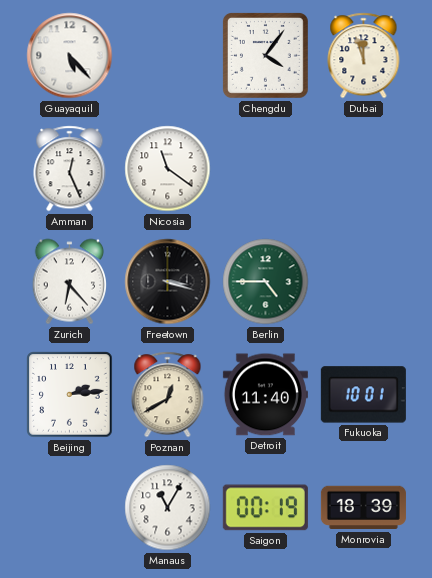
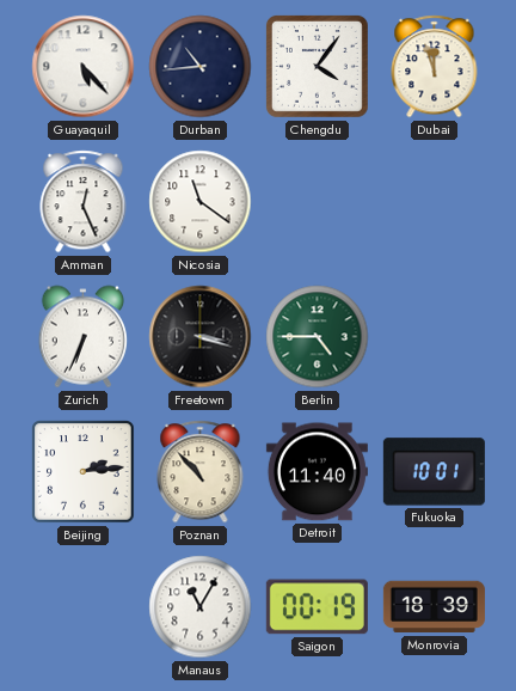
Durban: none -> 10:44
Zurich: 6:23 -> 6:34
Poznan: 12:40 -> 10:53
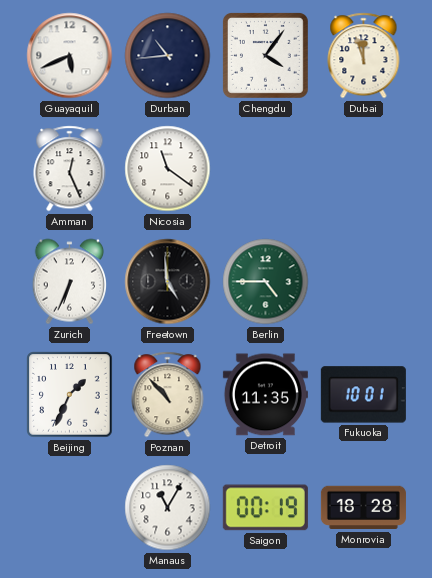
Guayaquil: 5:23 -> 5:41
Freetown: 3:18 -> 4:59
Beijing: 2:14 -> 1:34
Detroit: 11:40 -> 11:35
Monrovia: 18:39 -> 18:28
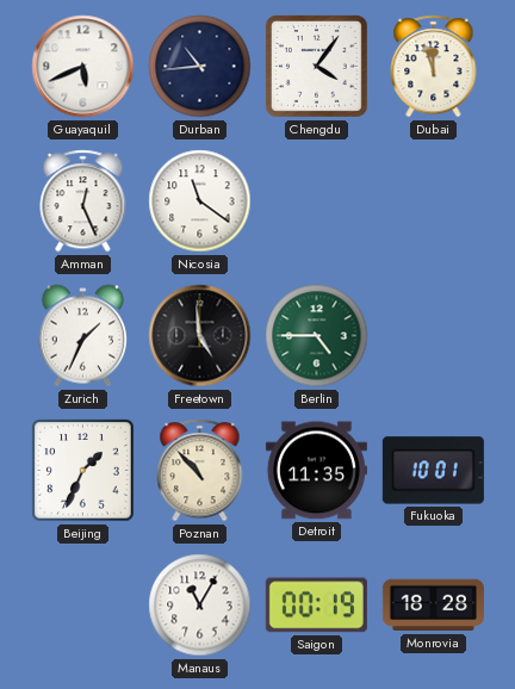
Zurich: 6:34 -> 1:34
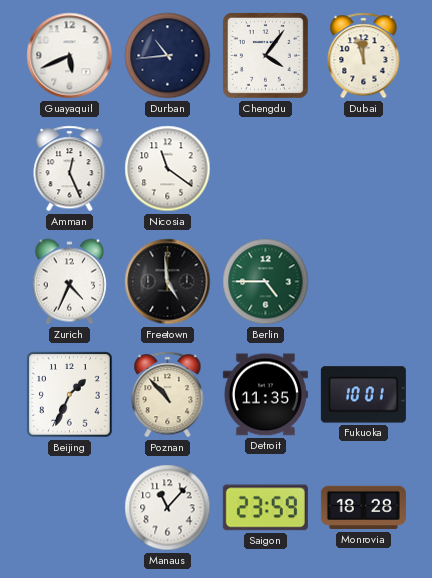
Zurich: 1:34 -> 4:34
Manaus: 11:05 -> 11:07
Saigon: 00:19 -> 23:59
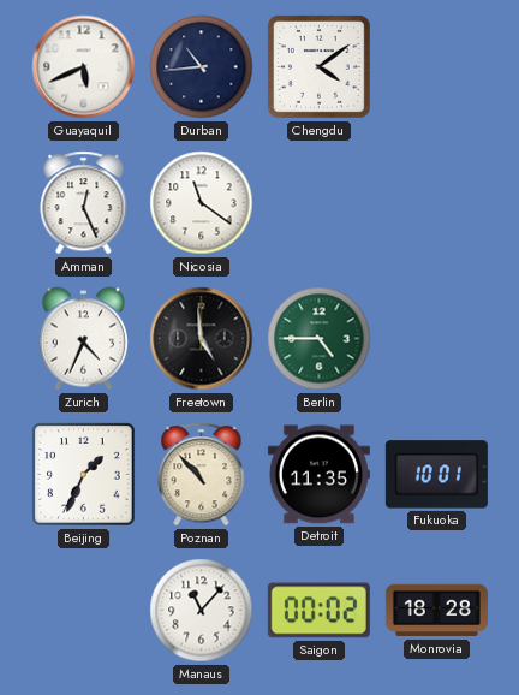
Chengdu: 4:06 -> 4:09
Dubai: 11:57 -> none
Saigon: 23:59 -> 00:02
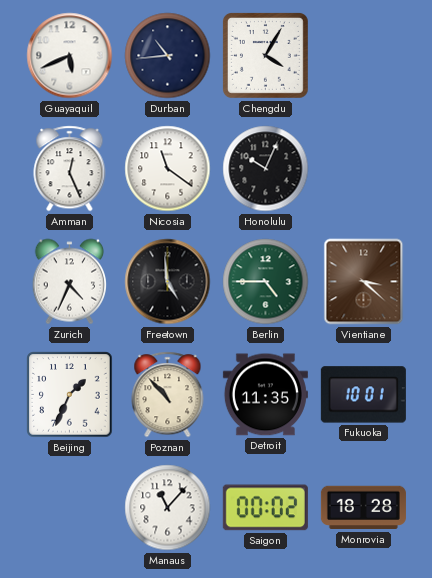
Chengdu: 4:09 -> 4:05
Honolulu: none -> 10:04
Vientiane: none -> 3:22
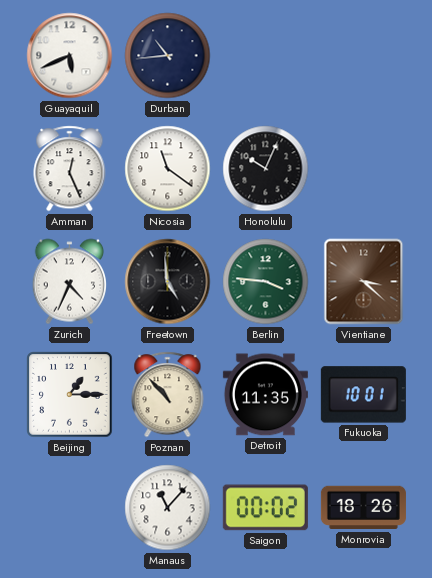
Chengdu: 4:05 -> none
Berlin: 4:45 -> 3:46
Beijing: 1:34 -> 1:15
Monrovia: 18:28 -> 18:26
